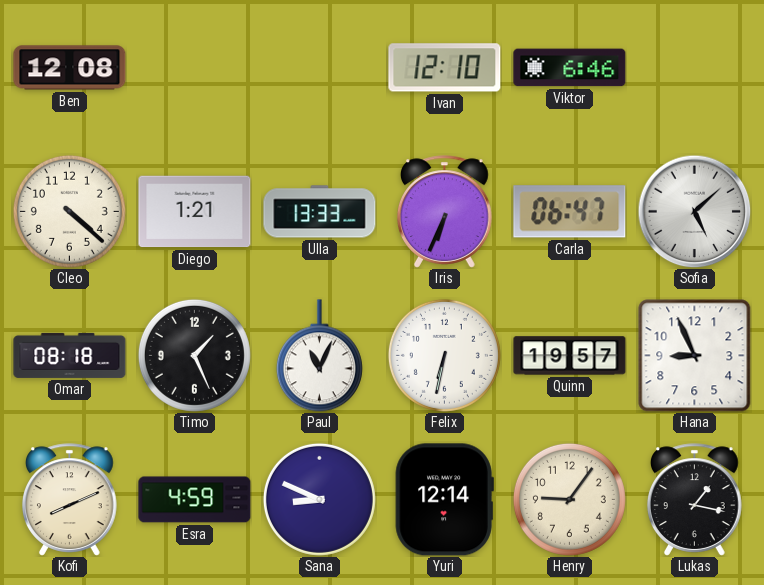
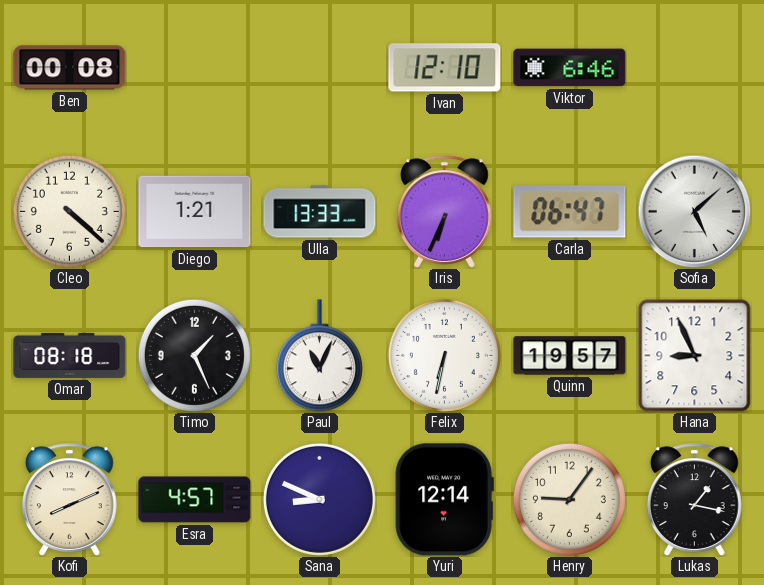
Ben: 12:08 -> 00:08
Esra: 4:59 -> 4:57
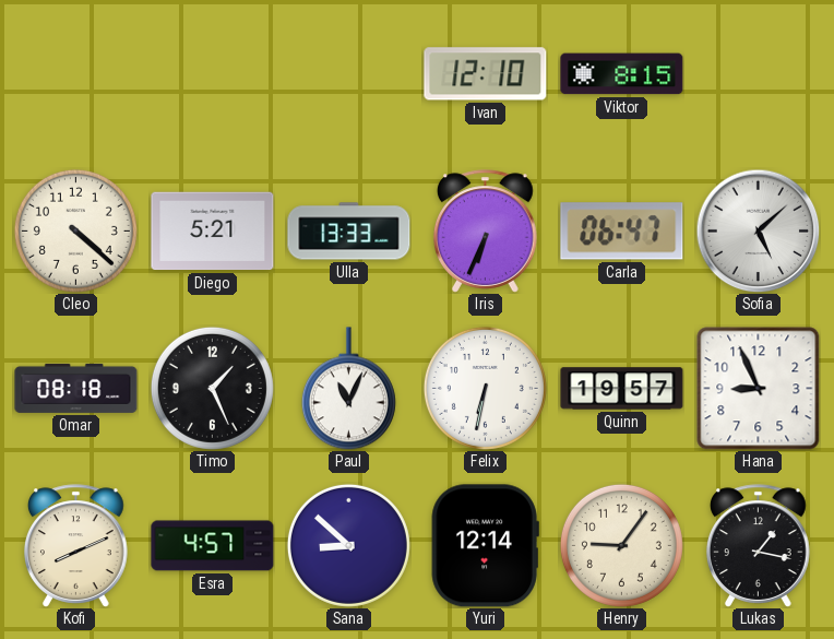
Ben: 00:08 -> none
Viktor: 6:46 -> 8:15
Diego: 1:21 -> 5:21
Sana: 8:49 -> 8:52
